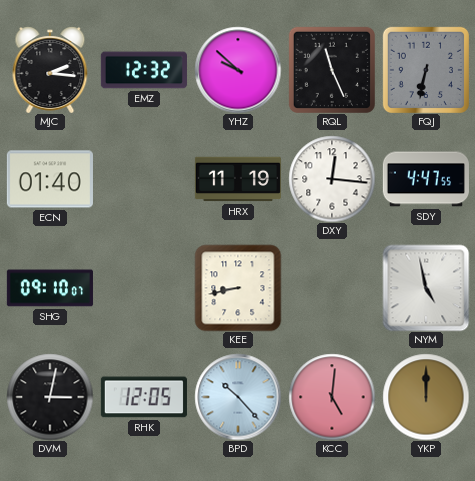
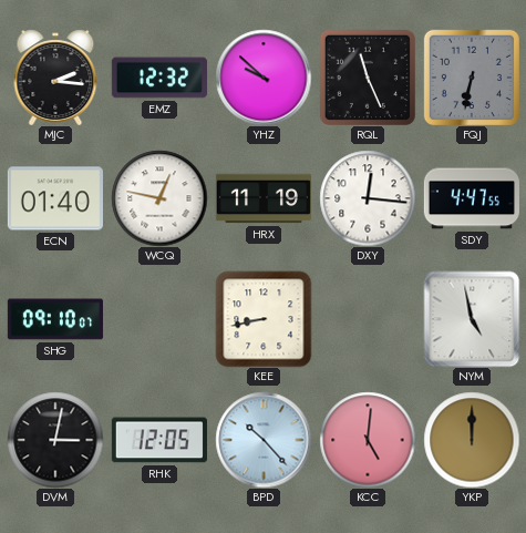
WCQ: none -> 12:47
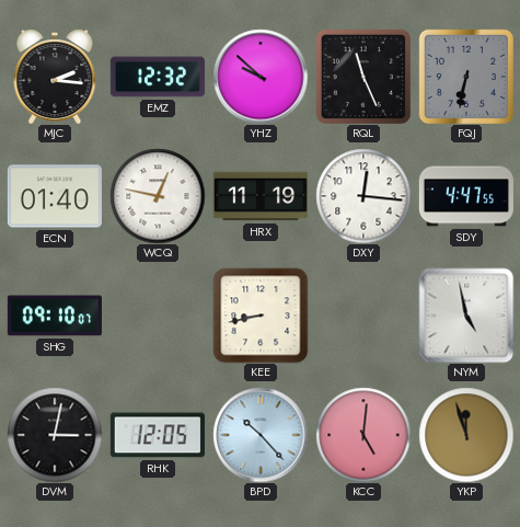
YKP: 12:00 -> 11:57
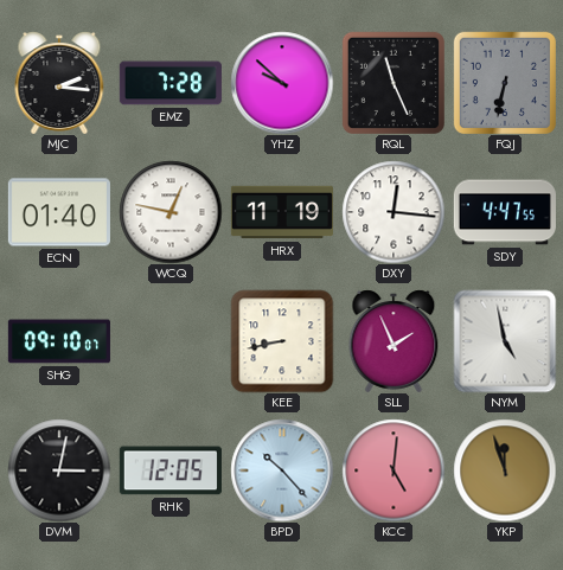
EMZ: 12:32 -> 7:28
SLL: none -> 1:56
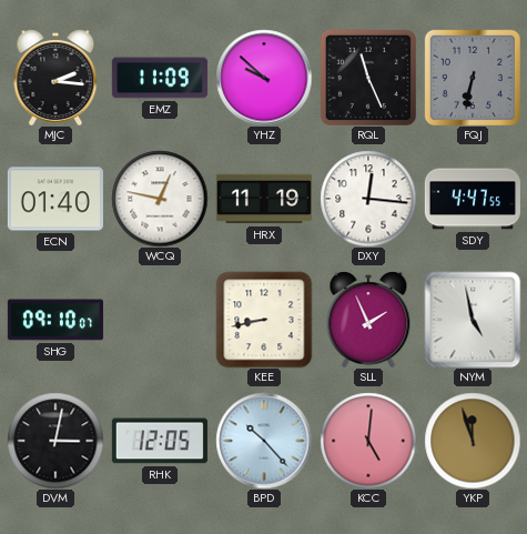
EMZ: 7:28 -> 11:09
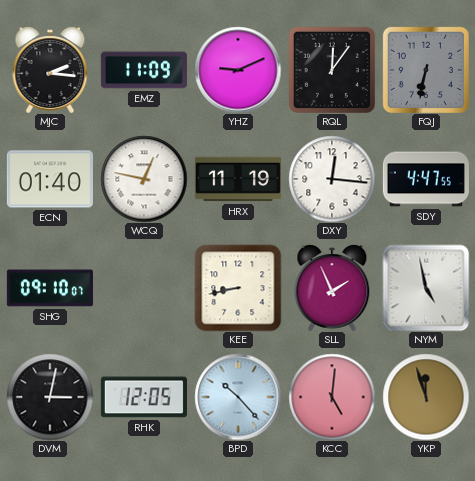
YHZ: 9:52 -> 9:11
RQL: 11:26 -> 12:06
